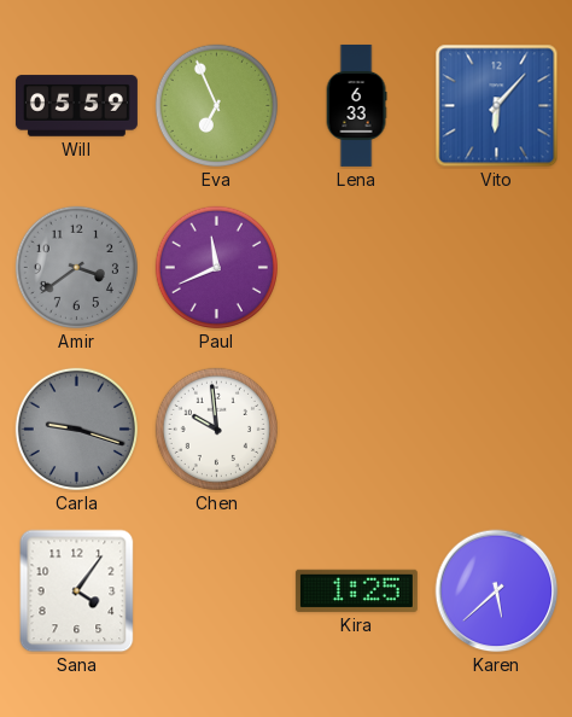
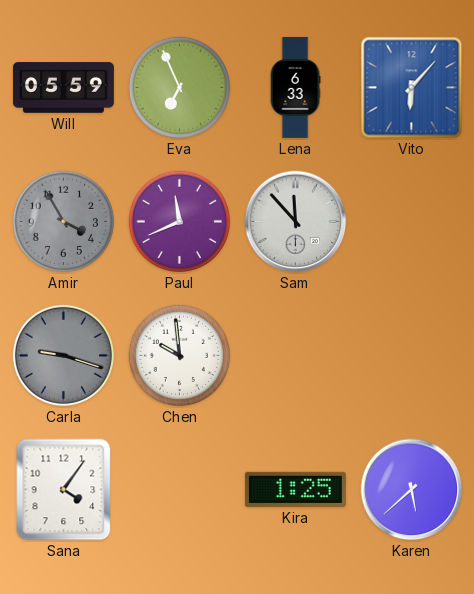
Amir: 3:39 -> 3:55
Sam: none -> 11:53
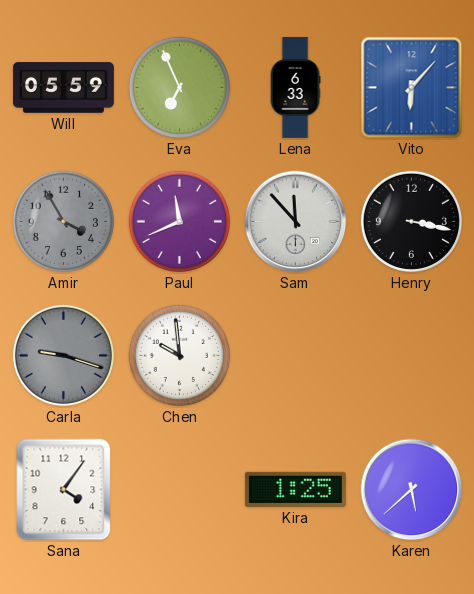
Henry: none -> 3:17
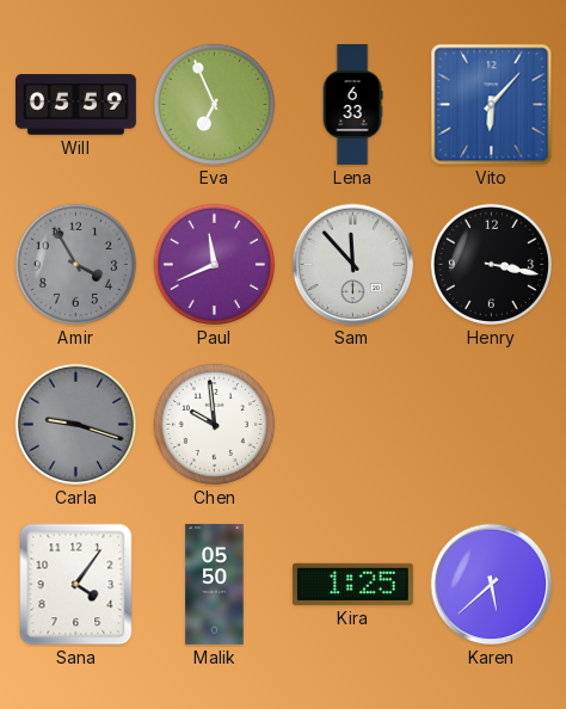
Malik: none -> 05:50
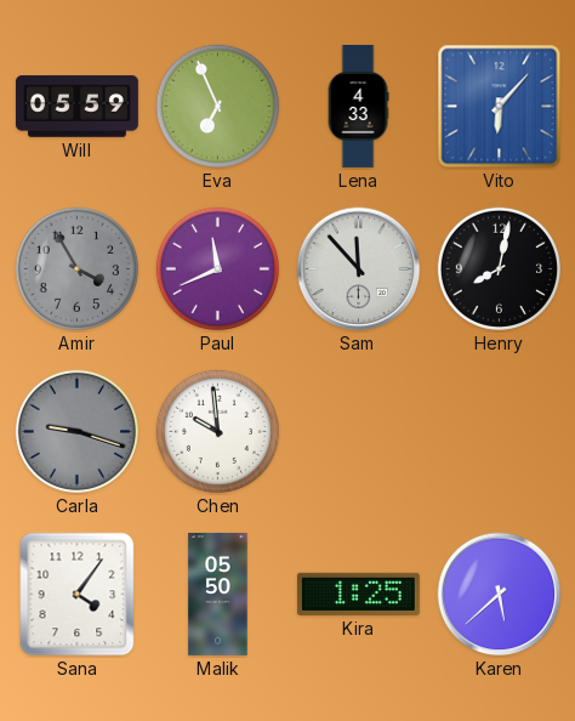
Lena: 6:33 -> 4:33
Henry: 3:17 -> 8:02
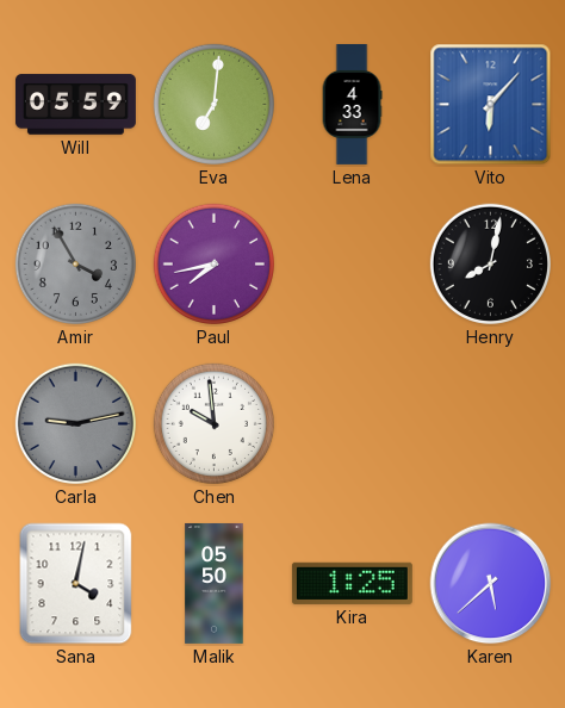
Eva: 6:56 -> 7:01
Paul: 11:41 -> 7:43
Sam: 11:53 -> none
Carla: 9:18 -> 9:13
Sana: 4:06 -> 4:02
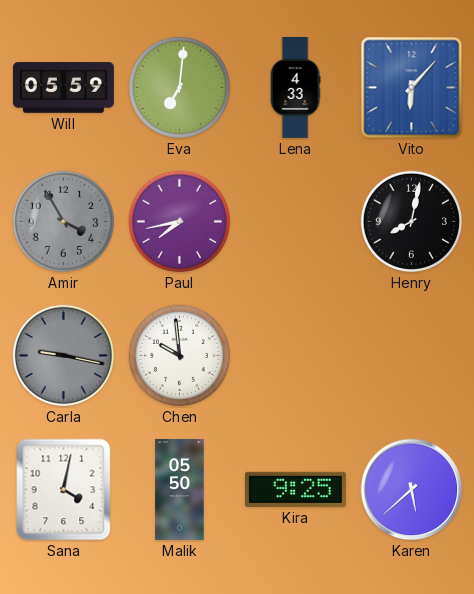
Carla: 9:13 -> 9:17
Kira: 1:25 -> 9:25
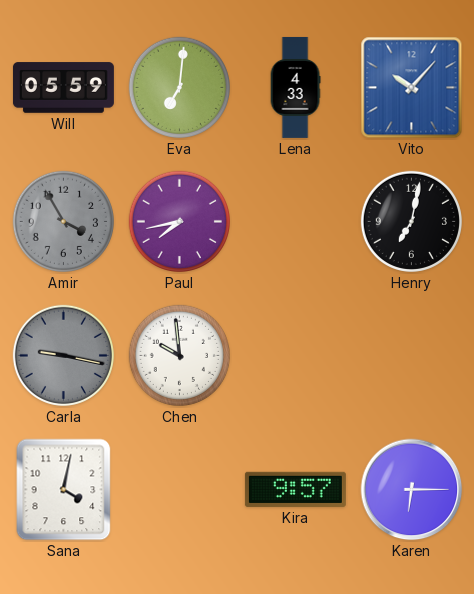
Vito: 6:07 -> 10:07
Henry: 8:02 -> 7:02
Malik: 05:50 -> none
Kira: 9:25 -> 9:57
Karen: 5:38 -> 6:15
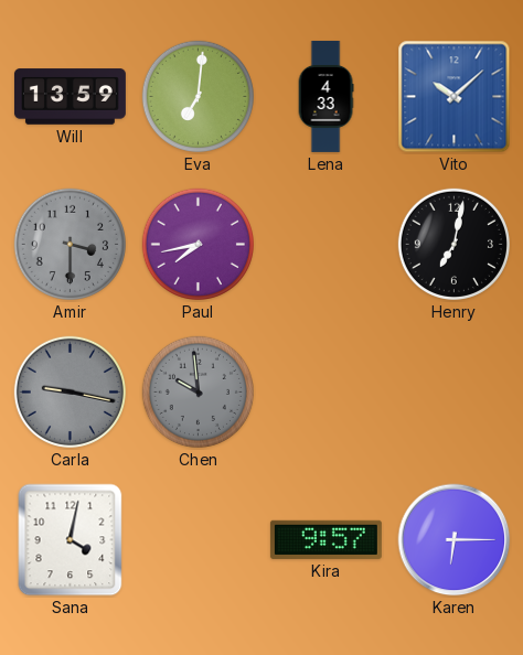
Will: 05:59 -> 13:59
Vito: 10:07 -> 10:08
Amir: 3:55 -> 3:30
Chen dial: white -> grey
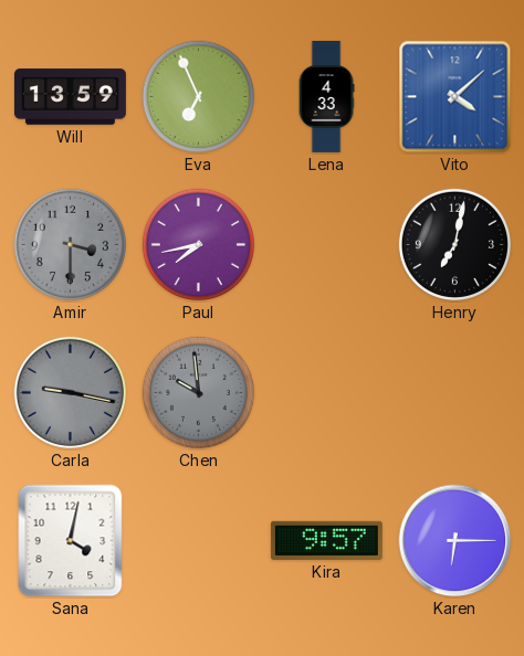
Eva: 7:01 -> 6:56
Vito: 10:08 -> 4:08
